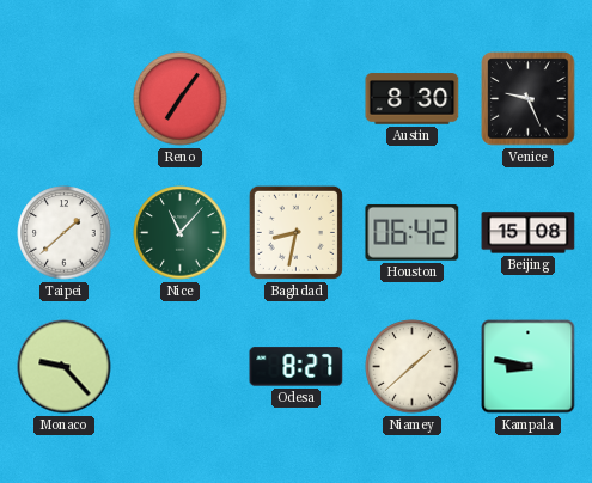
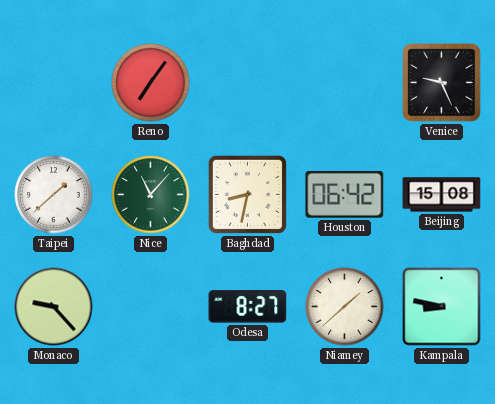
Austin: 8:30 -> none
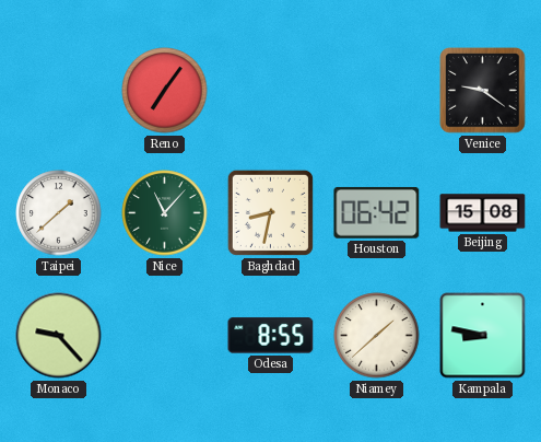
Venice: 9:26 -> 9:21
Odesa: 8:27 -> 8:55
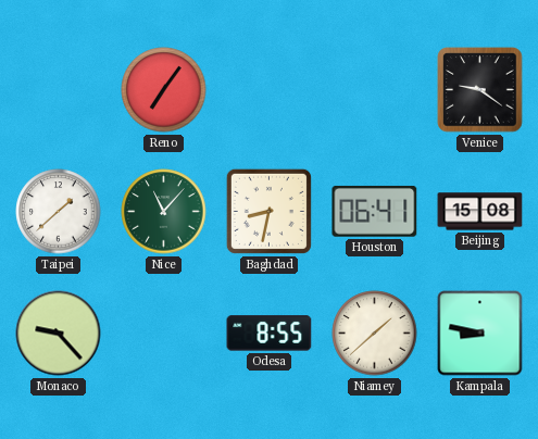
Houston: 06:42 -> 06:41
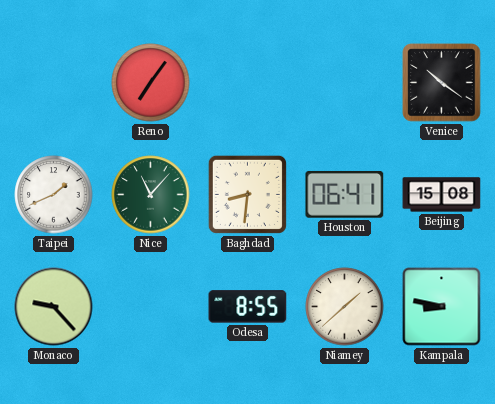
Venice: 9:21 -> 10:21
Taipei: 1:38 -> 1:41
Baghdad: 8:32 -> 8:31
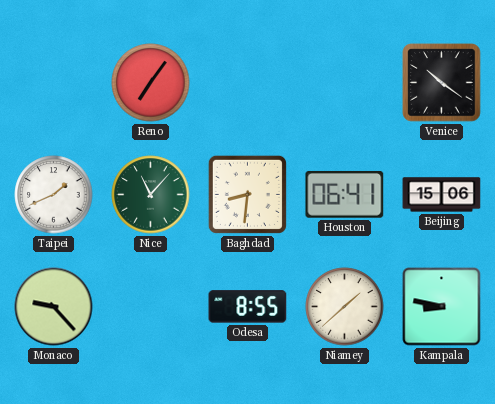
Beijing: 15:08 -> 15:06
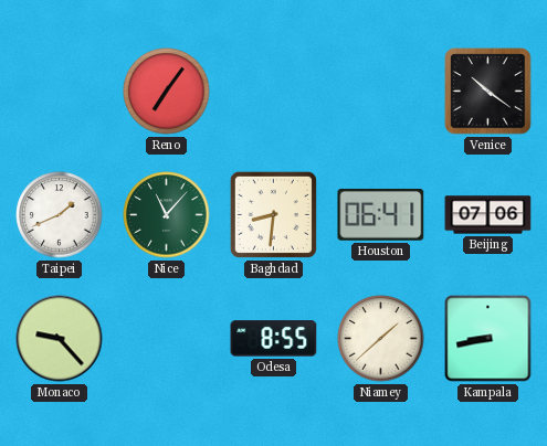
Beijing: 15:06 -> 07:06
Kampala: 8:47 -> 8:43
